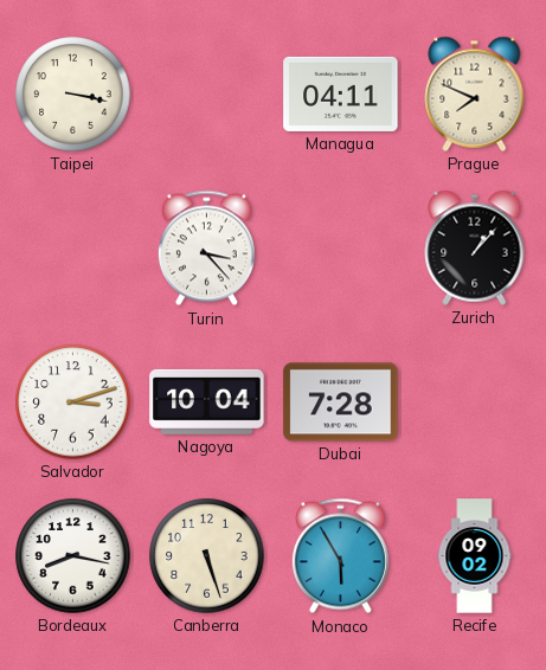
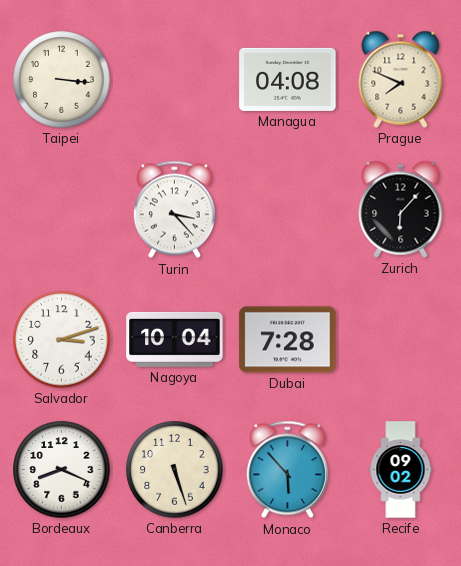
Taipei: 3:17 -> 3:16
Managua: 04:11 -> 04:08
Zurich: 1:07 -> 6:07
Bordeaux: 8:17 -> 8:19
Monaco: 5:55 -> 5:53
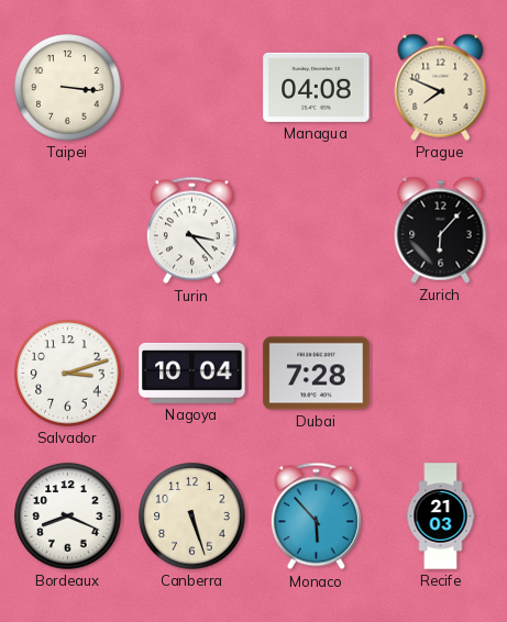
Recife: 09:02 -> 21:03
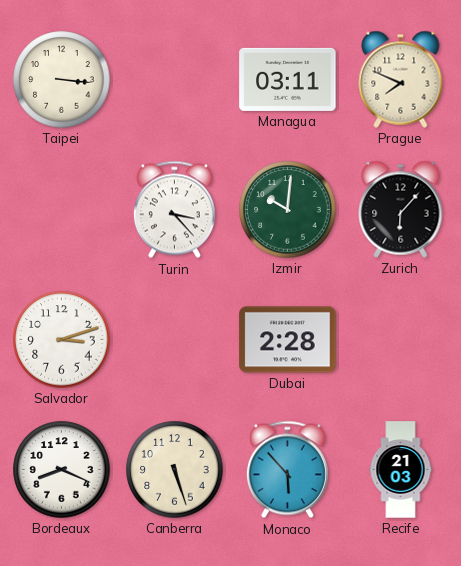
Managua: 04:08 -> 03:11
Izmir: none -> 10:01
Nagoya: 10:04 -> none
Dubai: 7:28 -> 2:28
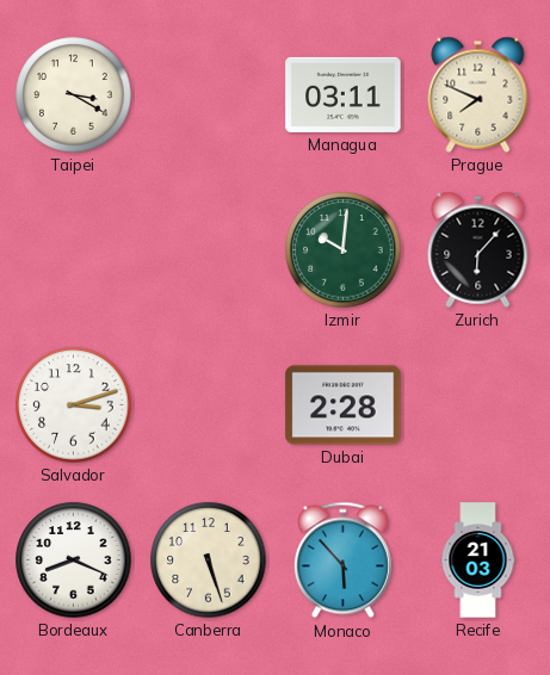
Taipei: 3:16 -> 3:20
Turin: 3:23 -> none
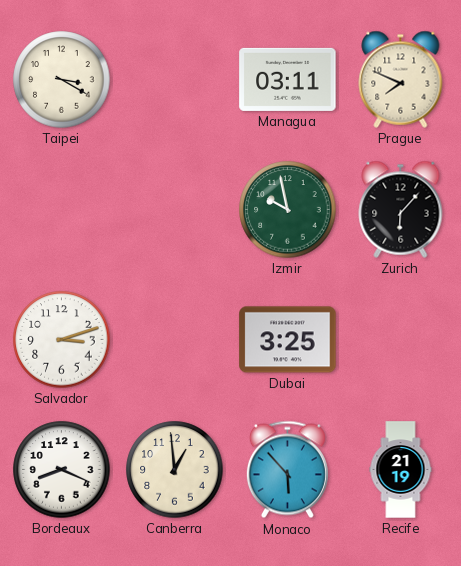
Izmir: 10:01 -> 9:58
Dubai: 2:28 -> 3:25
Canberra: 5:27 -> 12:59
Recife: 21:03 -> 21:19
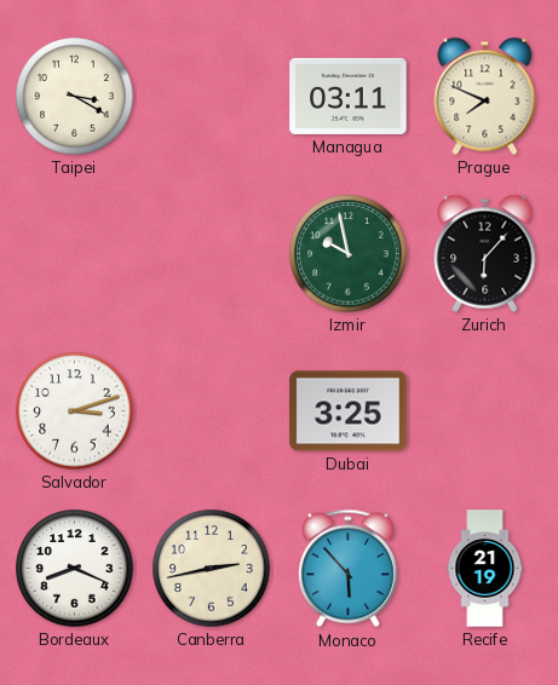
Canberra: 12:59 -> 2:43
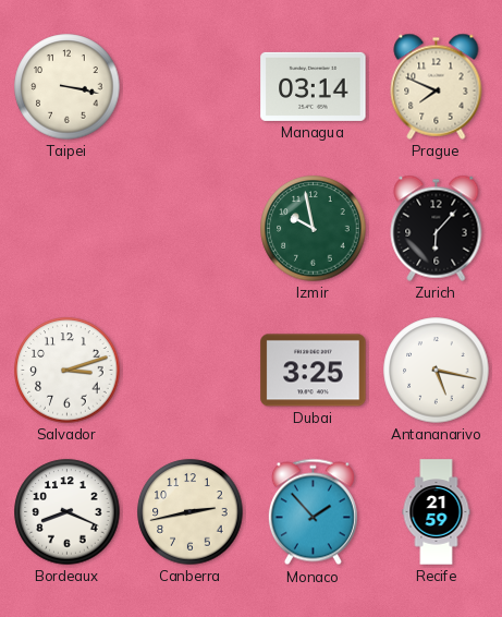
Taipei: 3:20 -> 3:17
Managua: 03:11 -> 03:14
Antananarivo: none -> 5:17
Monaco: 5:53 -> 1:53
Recife: 21:19 -> 21:59
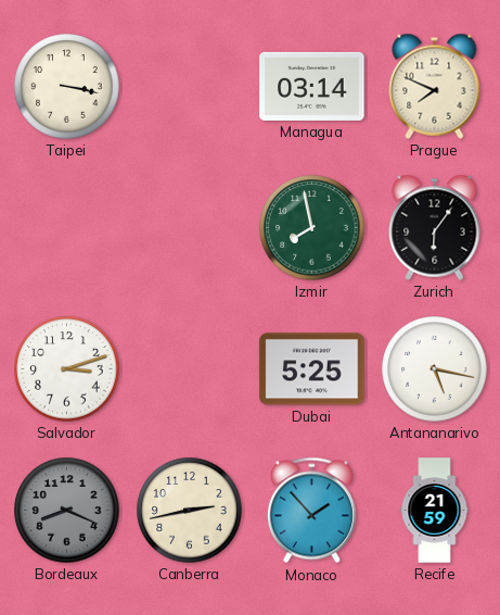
Izmir: 9:58 -> 7:58
Zurich: 6:07 -> 6:06
Dubai: 3:25 -> 5:25
Bordeaux dial: white -> grey
